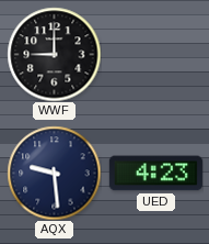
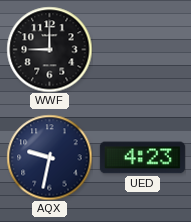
AQX: 9:29 -> 9:32
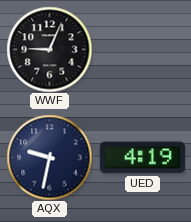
WWF: 9:00 -> 9:04
UED: 4:23 -> 4:19
